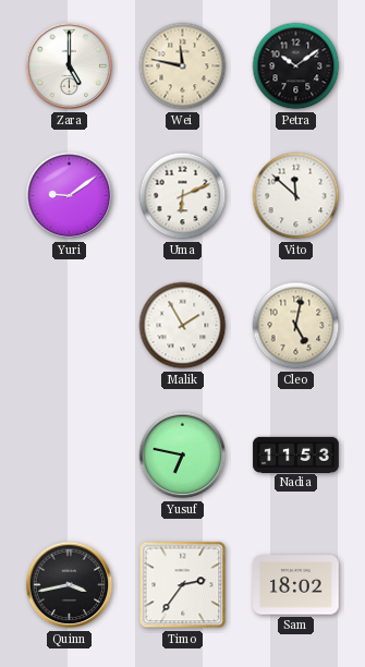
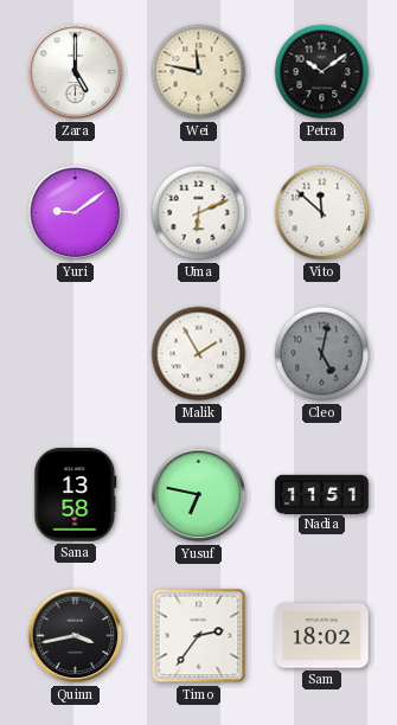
Cleo dial: cream -> grey
Sana: none -> 13:58
Nadia: 11:53 -> 11:51
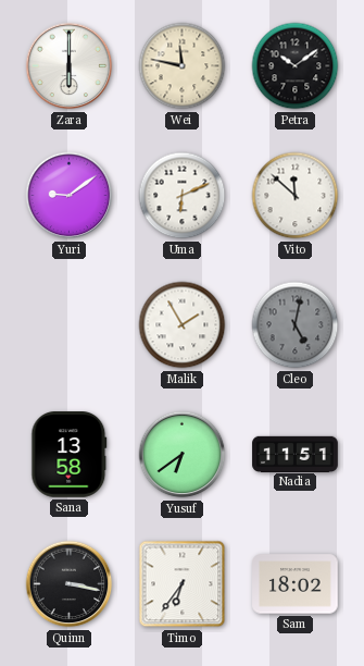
Zara: 5:00 -> 6:00
Yusuf: 6:47 -> 6:39
Quinn: 3:43 -> 3:17
Timo: 2:36 -> 6:36
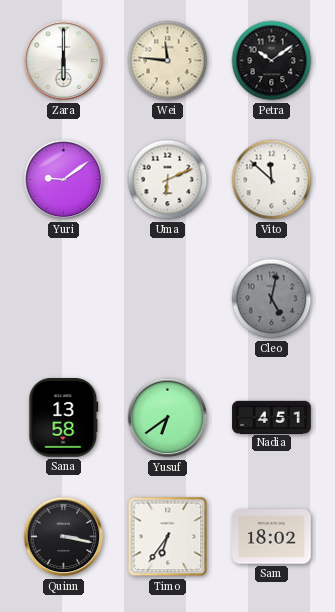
Wei: 11:47 -> 11:46
Malik: 1:55 -> none
Nadia: 11:51 -> 4:51
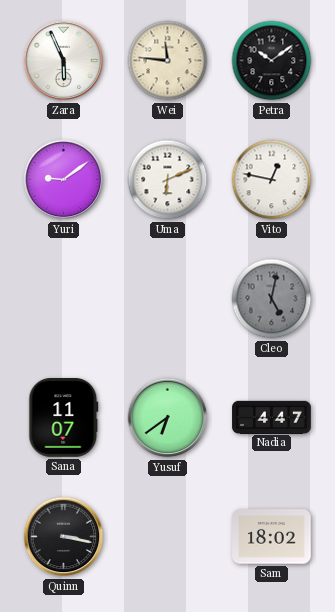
Zara: 6:00 -> 5:56
Vito: 11:52 -> 12:47
Sana: 13:58 -> 11:07
Nadia: 4:51 -> 4:47
Timo: 6:36 -> none
